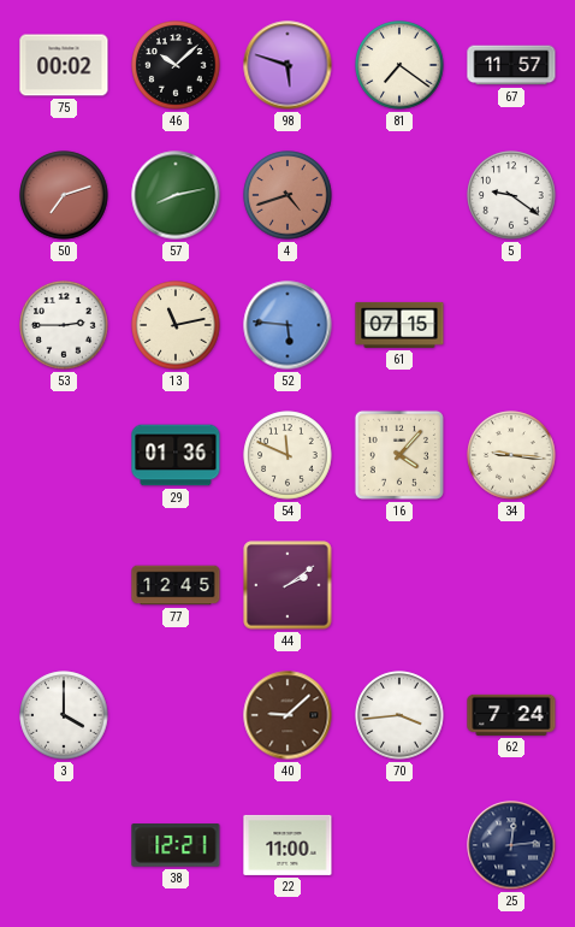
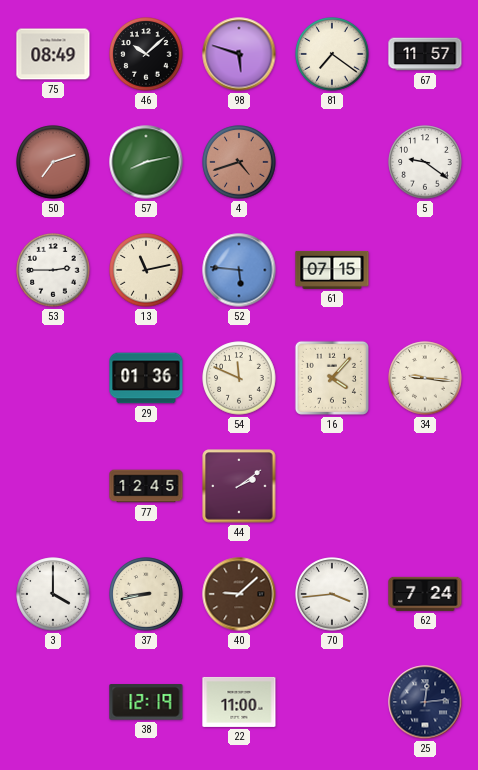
75: 00:02 -> 08:49
37: none -> 8:43
38: 12:21 -> 12:19
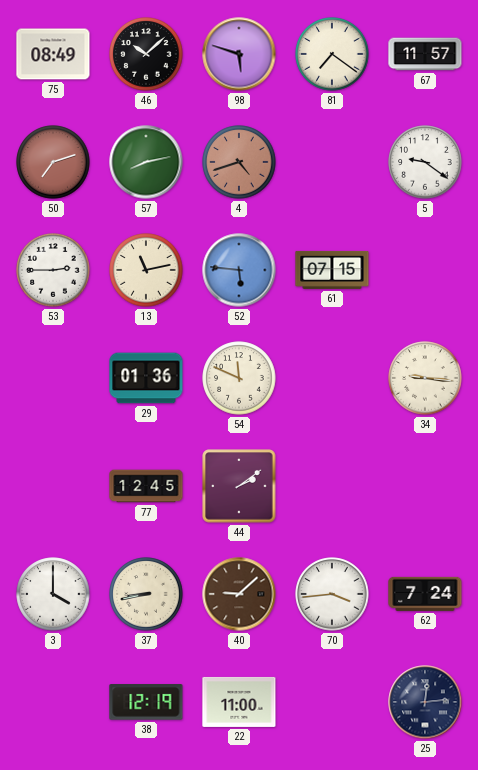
16: 4:07 -> none
